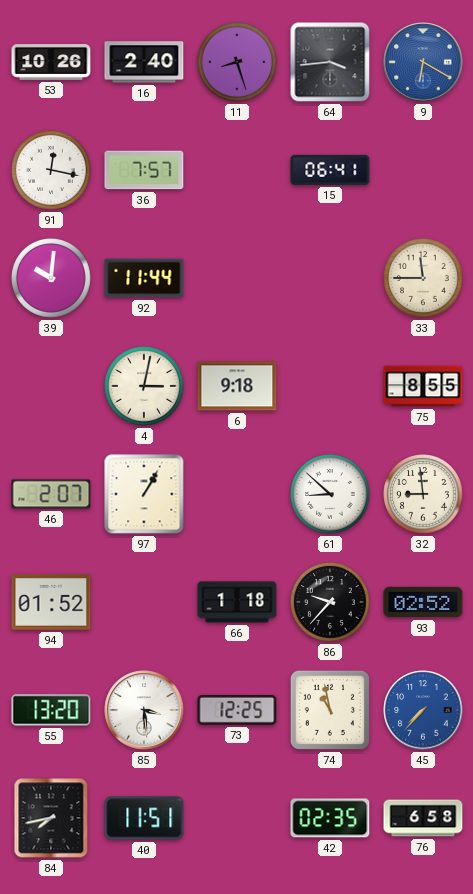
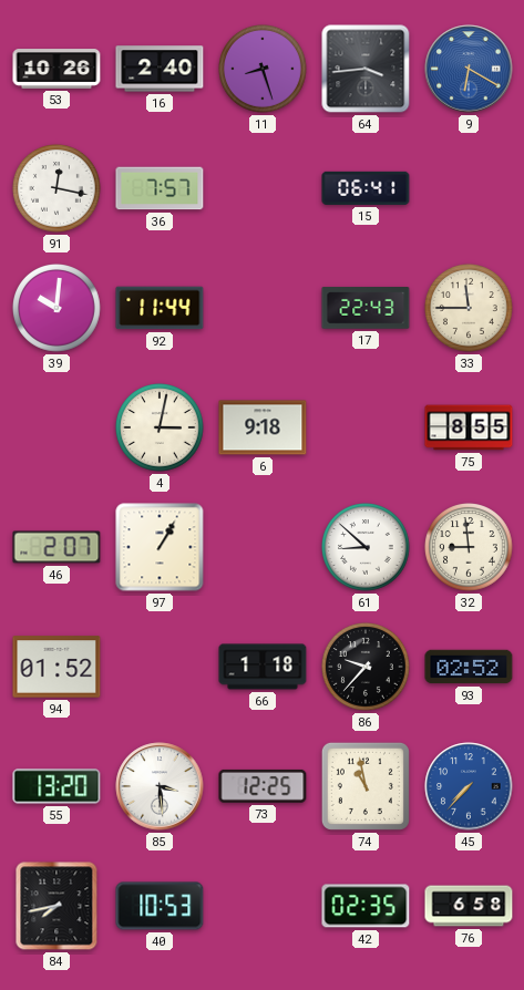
17: none -> 22:43
40: 11:51 -> 10:53
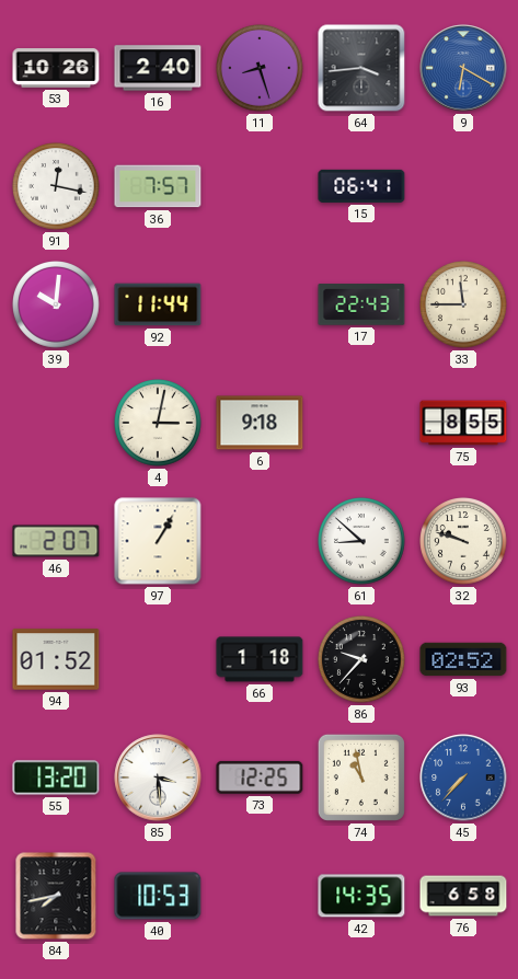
32: 8:59 -> 9:48
42: 02:35 -> 14:35
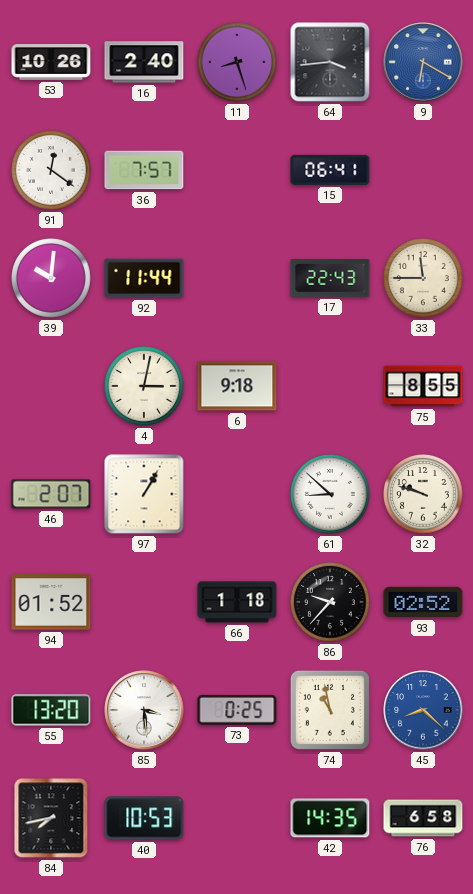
91: 12:17 -> 12:21
73: 12:25 -> 0:25
45: 7:37 -> 8:22
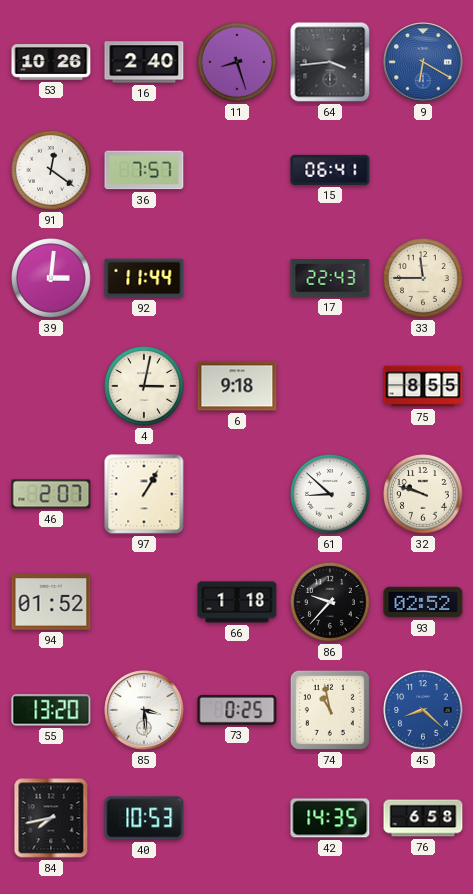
39: 10:01 -> 3:01
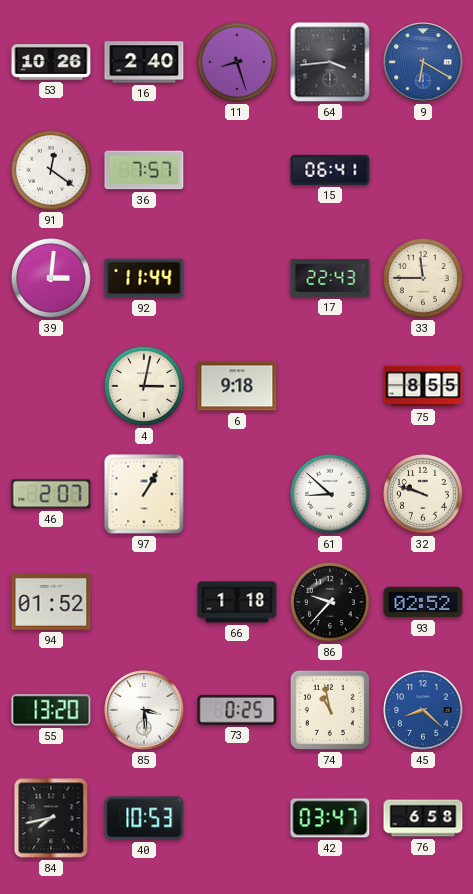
42: 14:35 -> 03:47
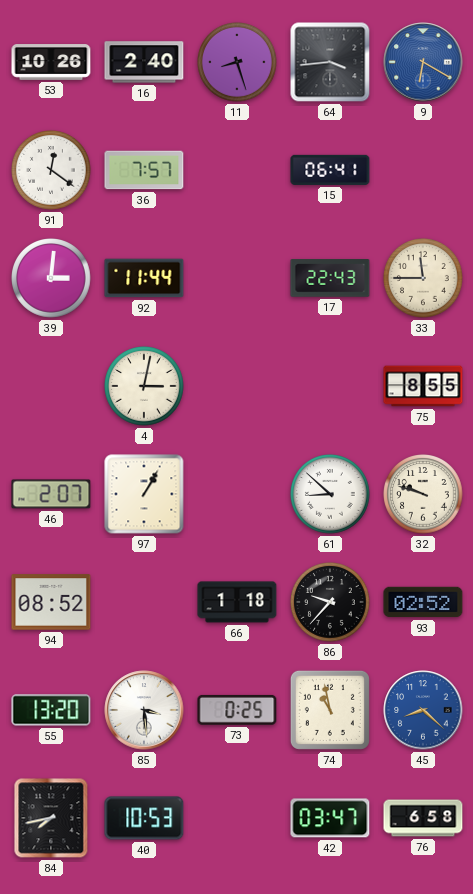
6: 9:18 -> none
94: 01:52 -> 08:52
